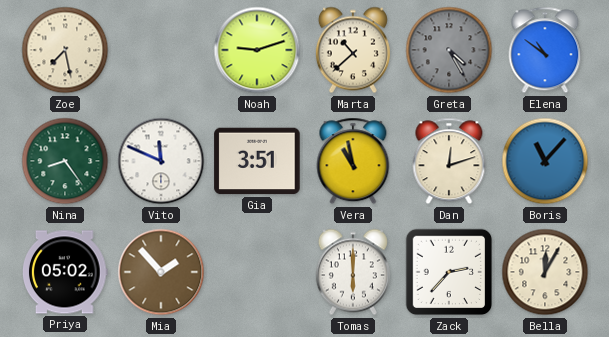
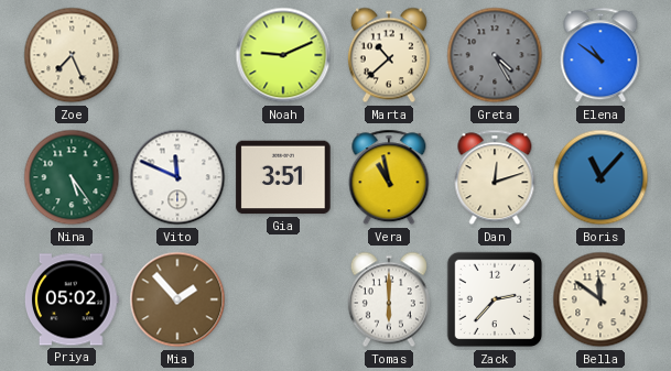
Zoe: 7:28 -> 7:26
Noah: 9:12 -> 9:11
Nina: 8:24 -> 5:24
Bella: 12:05 -> 11:51
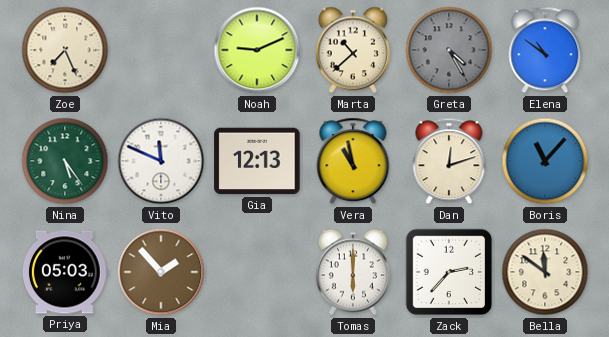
Gia: 3:51 -> 12:13
Priya: 05:02 -> 05:03
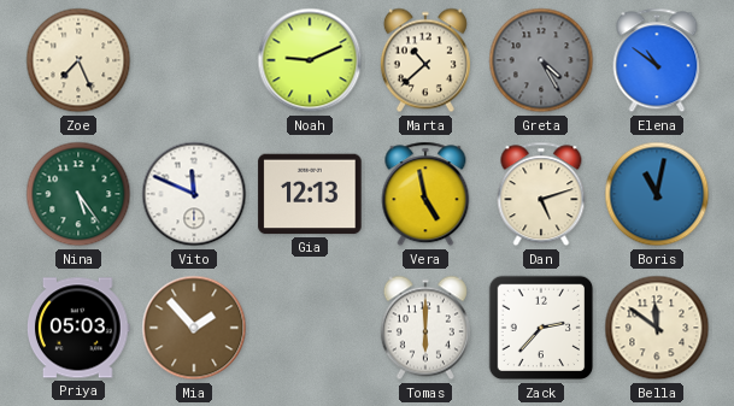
Vera: 10:58 -> 4:58
Dan: 12:12 -> 5:12
Boris: 11:07 -> 11:02
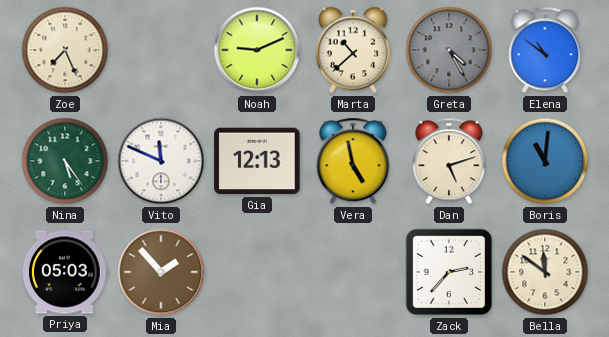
Boris: 11:02 -> 11:01
Tomas: 6:00 -> none
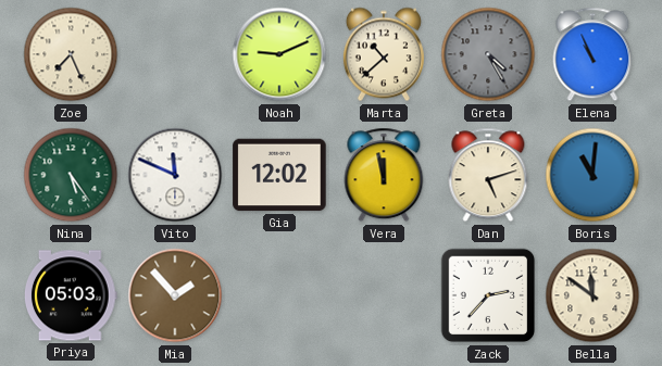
Elena: 10:51 -> 10:56
Gia: 12:13 -> 12:02
Vera: 4:58 -> 11:58
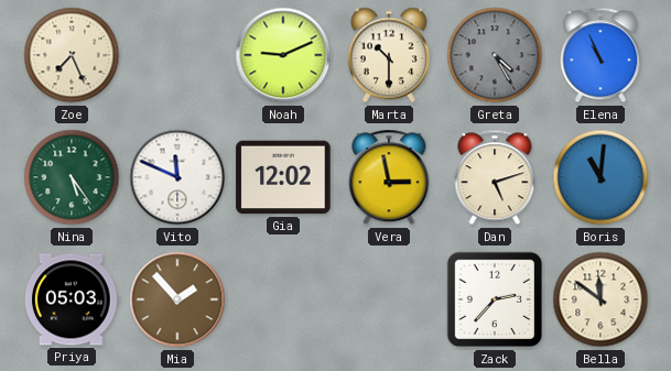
Marta: 10:38 -> 10:30
Vera: 11:58 -> 2:58
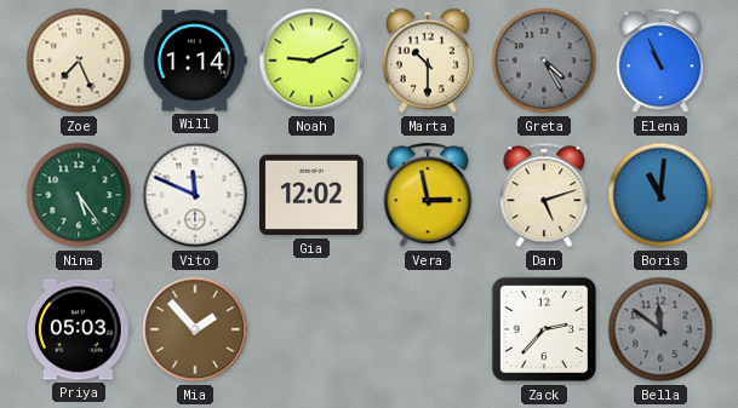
Will: none -> 1:14
Bella dial: cream -> grey
